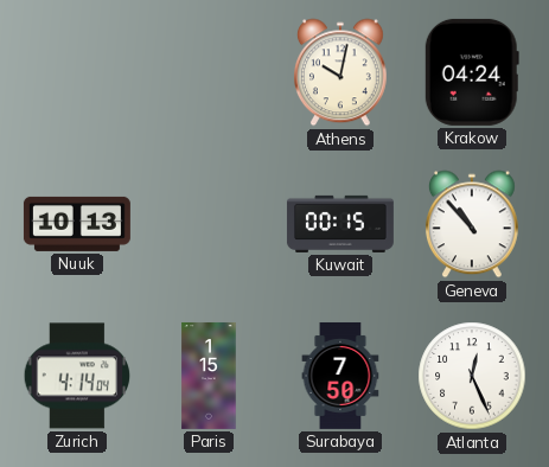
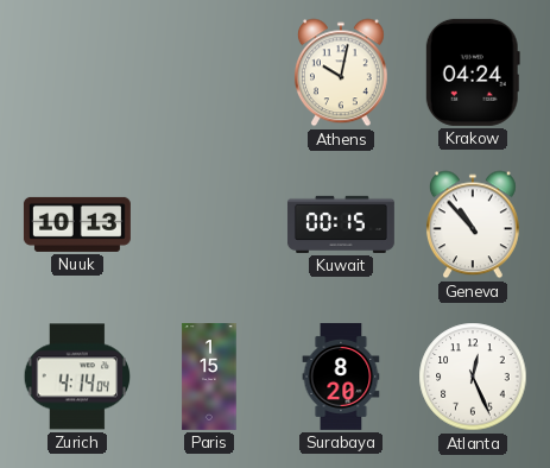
Surabaya: 7:50 -> 8:20
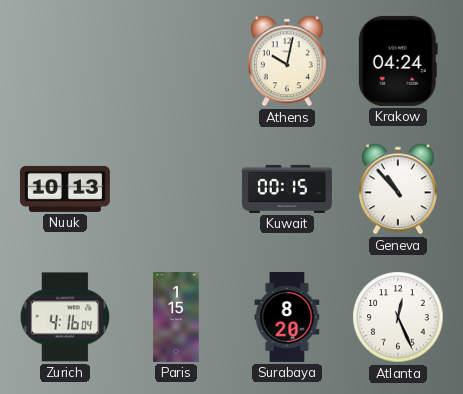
Zurich: 4:14 -> 4:16
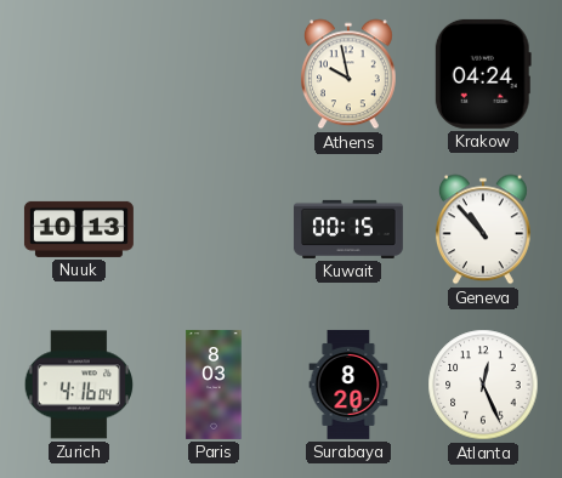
Athens: 10:02 -> 9:58
Paris: 1:15 -> 8:03
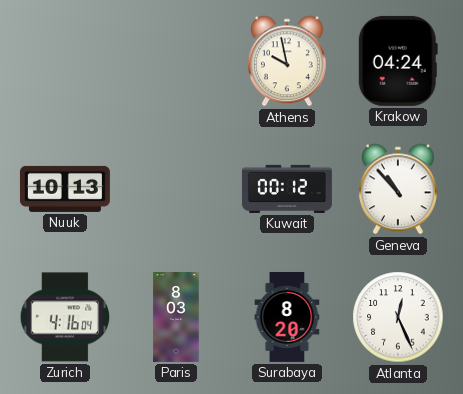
Kuwait: 00:15 -> 00:12
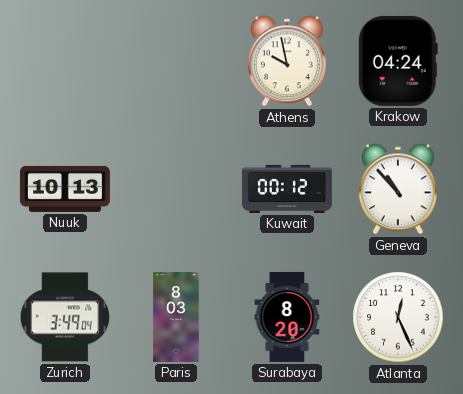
Zurich: 4:16 -> 3:49
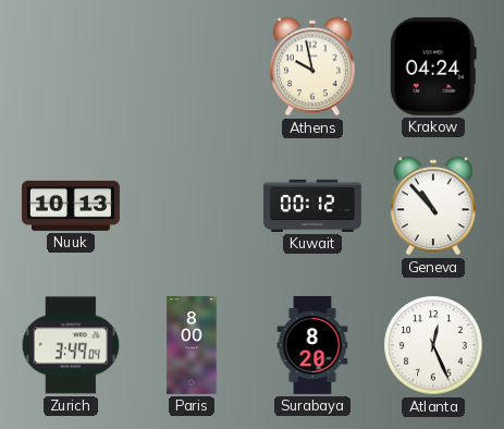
Paris: 8:03 -> 8:00
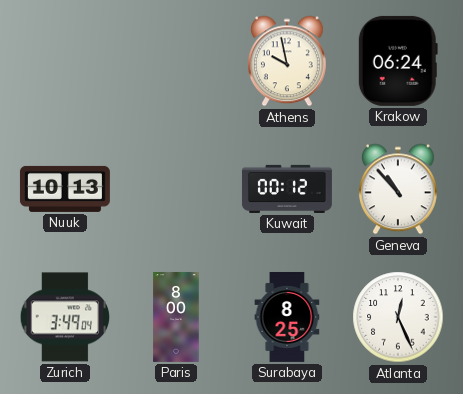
Krakow: 04:24 -> 06:24
Surabaya: 8:20 -> 8:25
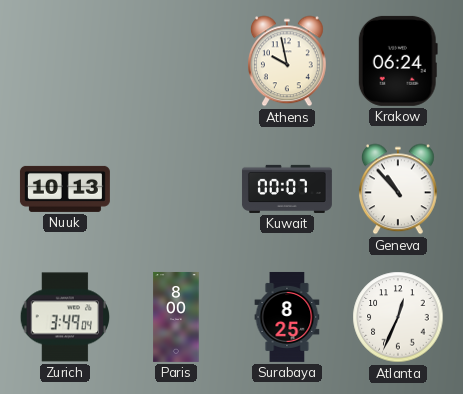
Kuwait: 00:12 -> 00:07
Atlanta: 12:26 -> 12:34
